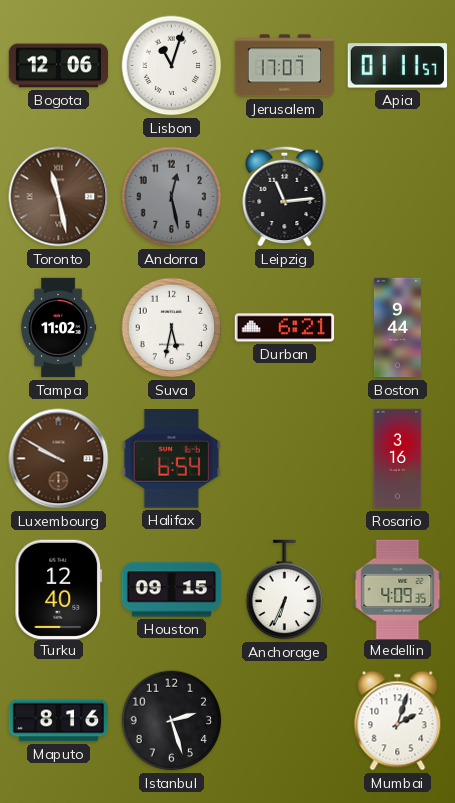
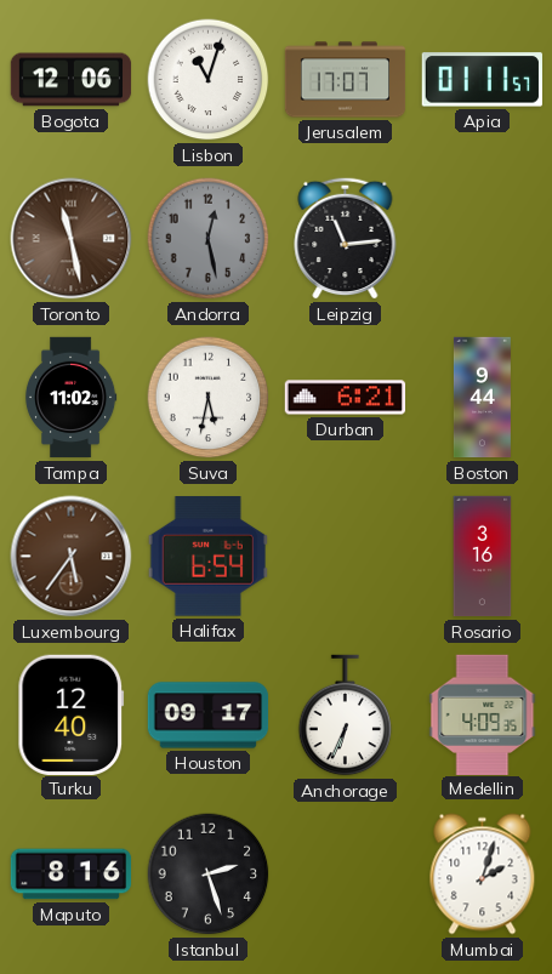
Luxembourg: 9:50 -> 5:36
Houston: 09:15 -> 09:17
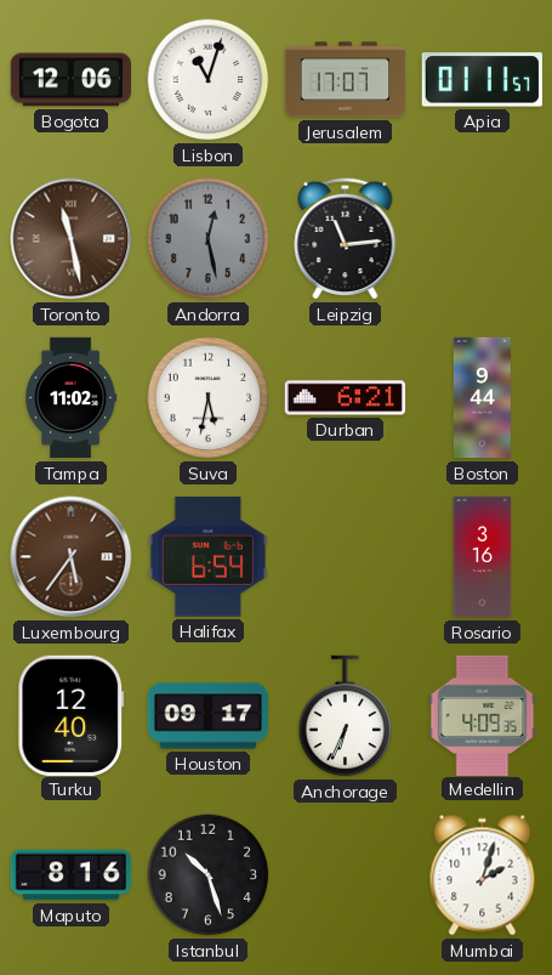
Istanbul: 2:27 -> 10:27
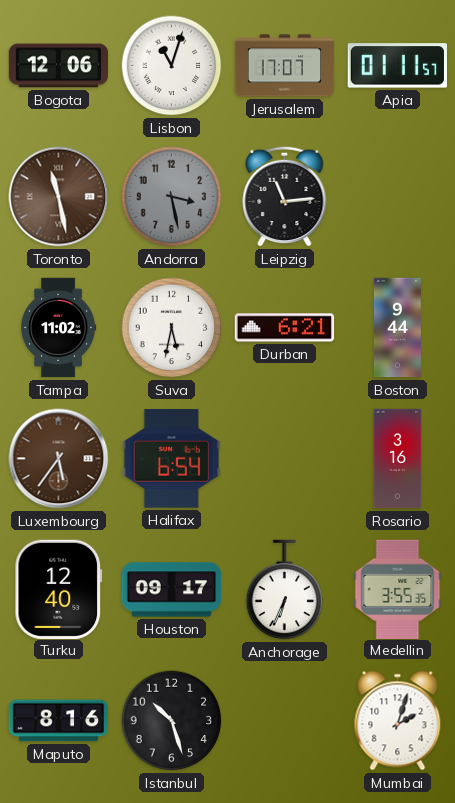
Andorra: 12:28 -> 3:28
Medellin: 4:09 -> 3:55
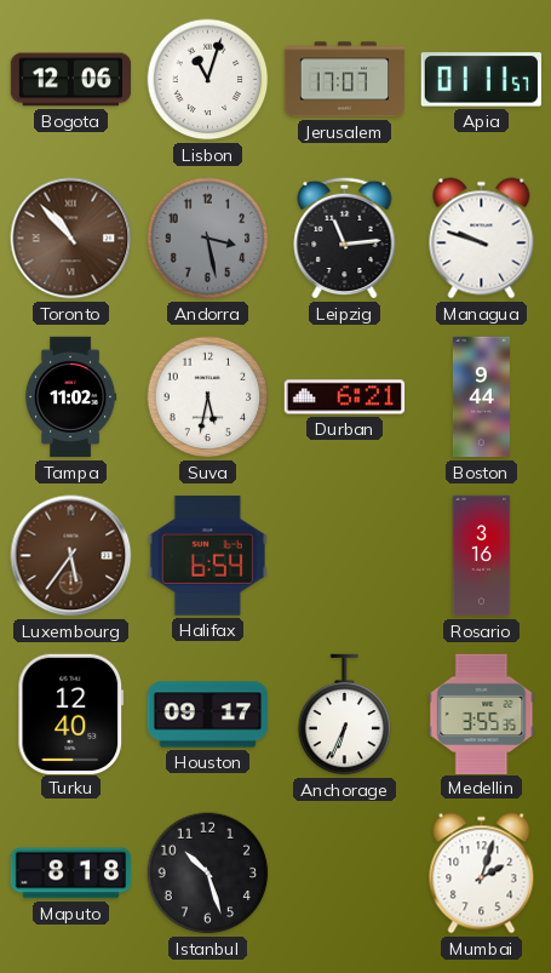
Toronto: 11:28 -> 10:53
Managua: none -> 9:48
Maputo: 8:16 -> 8:18
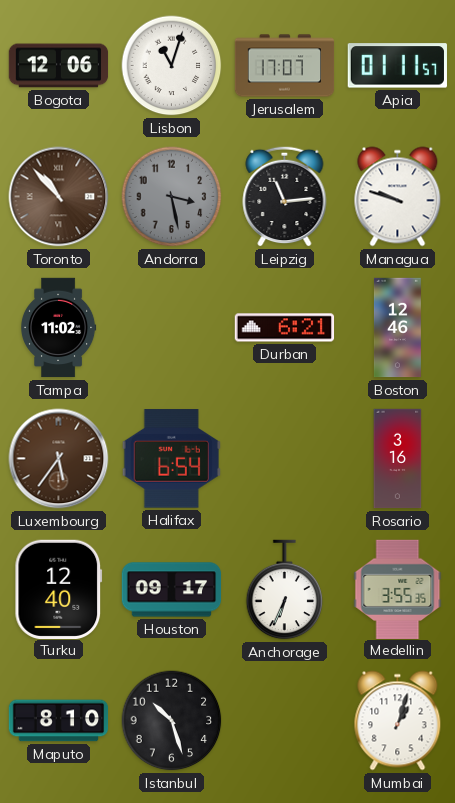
Suva: 5:32 -> none
Boston: 9:44 -> 12:46
Maputo: 8:18 -> 8:10
Mumbai: 2:03 -> 1:03
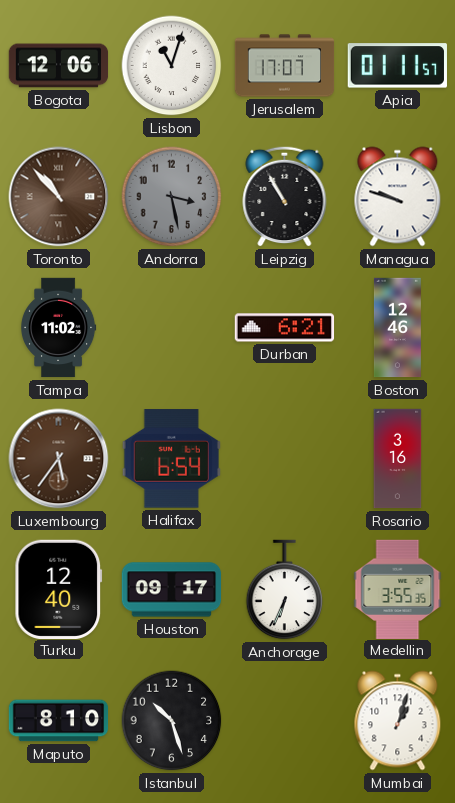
Leipzig: 11:14 -> 10:55
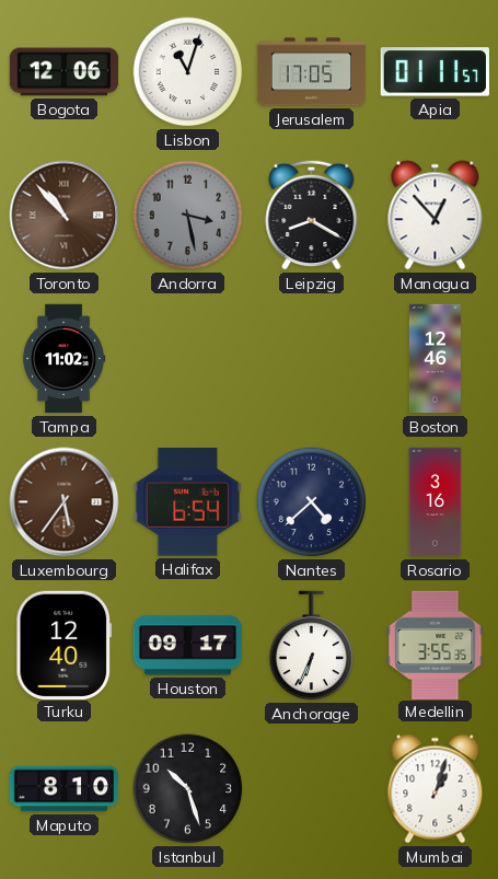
Jerusalem: 17:07 -> 17:05
Leipzig: 10:55 -> 8:20
Managua: 9:48 -> 12:53
Durban: 6:21 -> none
Nantes: none -> 4:38
